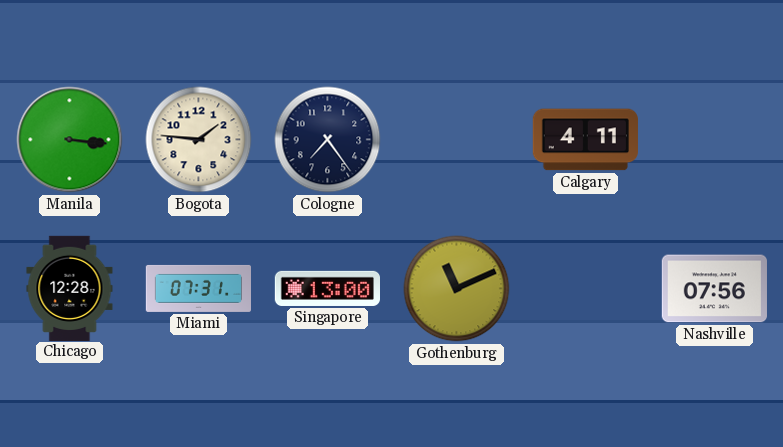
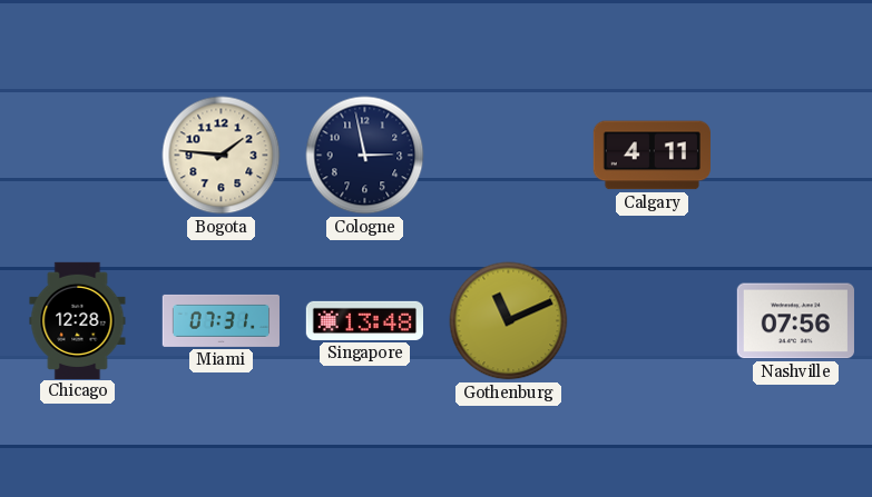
Manila: 3:16 -> none
Cologne: 7:24 -> 2:58
Singapore: 13:00 -> 13:48
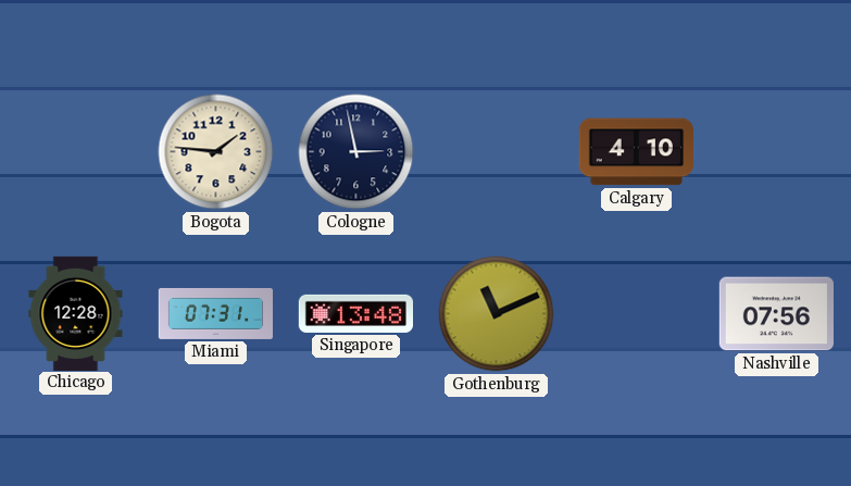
Calgary: 4:11 -> 4:10
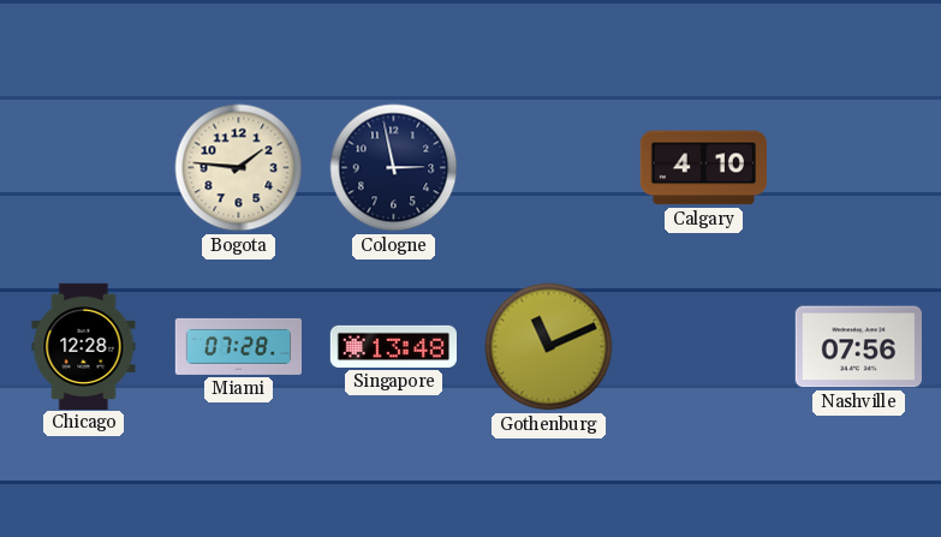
Miami: 07:31 -> 07:28
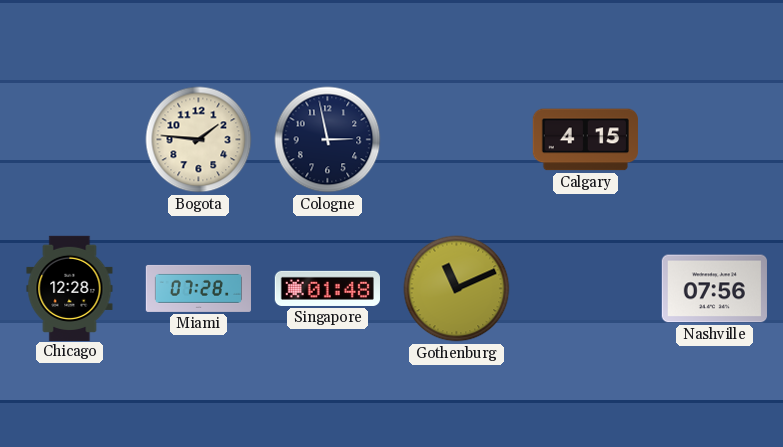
Calgary: 4:10 -> 4:15
Singapore: 13:48 -> 01:48
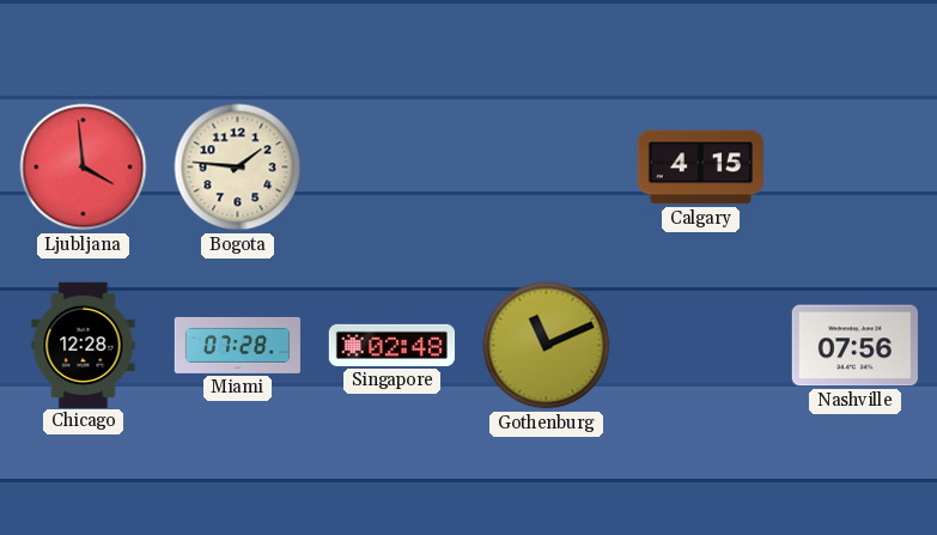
Ljubljana: none -> 3:59
Cologne: 2:58 -> none
Singapore: 01:48 -> 02:48
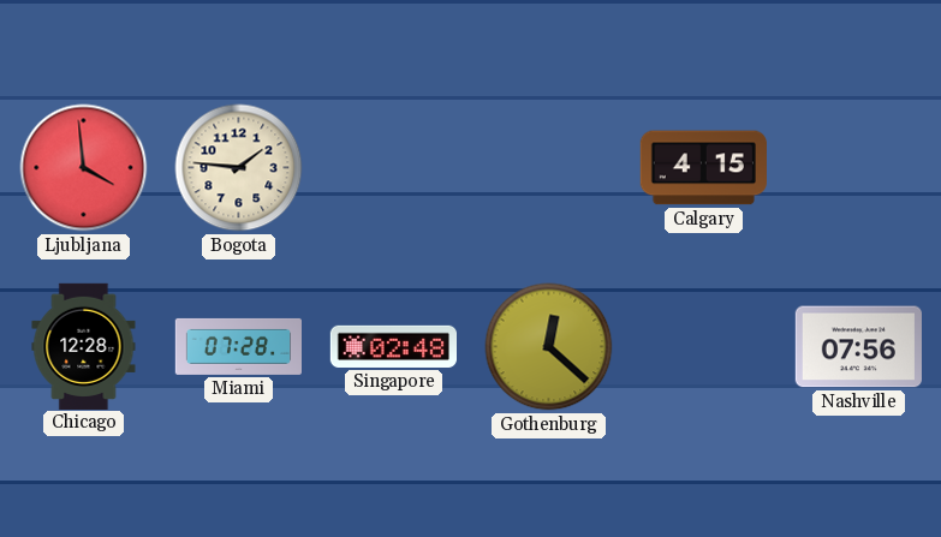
Gothenburg: 11:11 -> 12:22
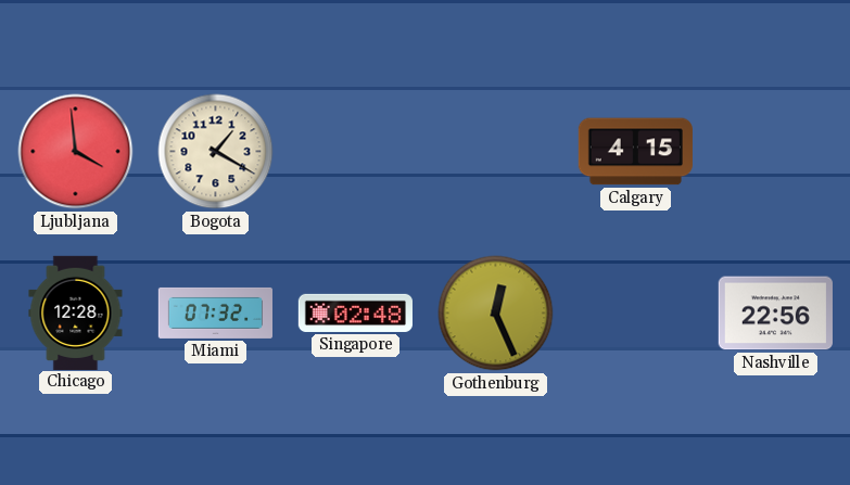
Bogota: 1:46 -> 1:20
Miami: 07:28 -> 07:32
Gothenburg: 12:22 -> 12:26
Nashville: 07:56 -> 22:56
